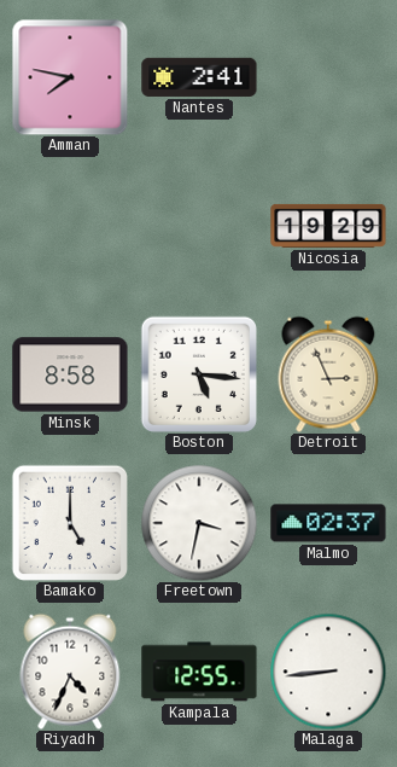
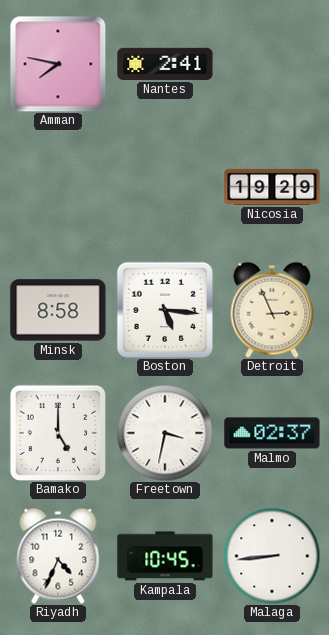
Kampala: 12:55 -> 10:45
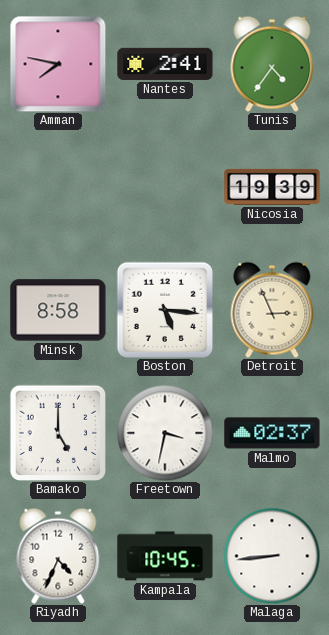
Tunis: none -> 4:36
Nicosia: 19:29 -> 19:39
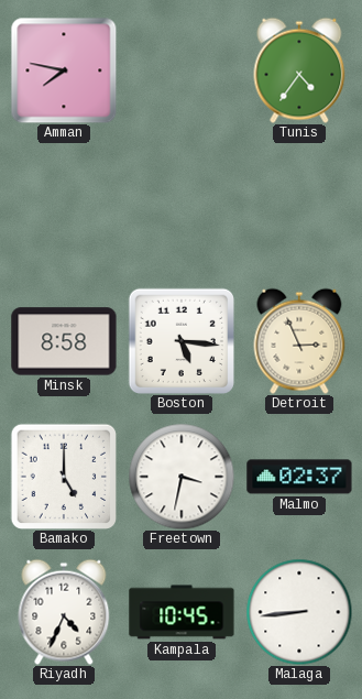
Nantes: 2:41 -> none
Nicosia: 19:39 -> none
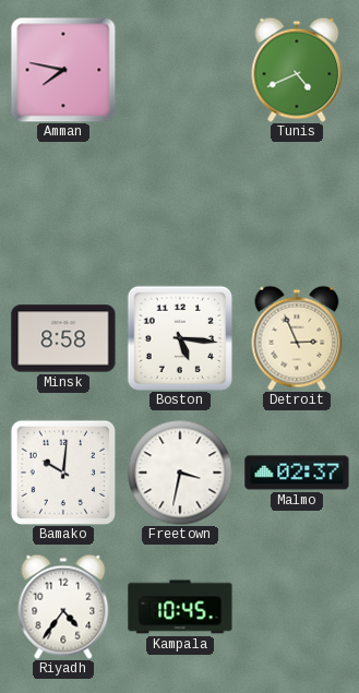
Tunis: 4:36 -> 4:41
Bamako: 5:00 -> 10:01
Riyadh: 4:34 -> 4:36
Malaga: 8:44 -> none
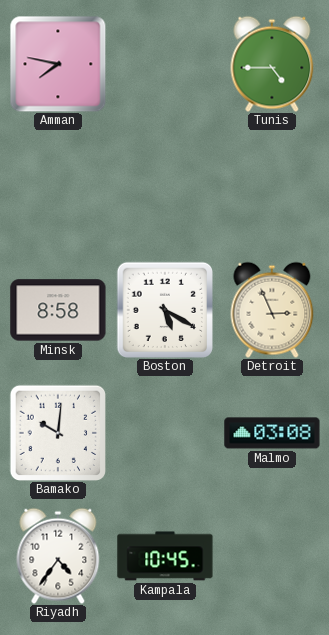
Tunis: 4:41 -> 4:45
Boston: 5:16 -> 5:20
Freetown: 3:32 -> none
Malmo: 02:37 -> 03:08
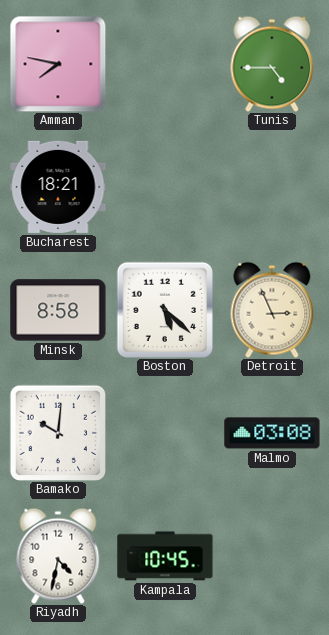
Bucharest: none -> 18:21
Boston: 5:20 -> 5:22
Riyadh: 4:36 -> 4:32
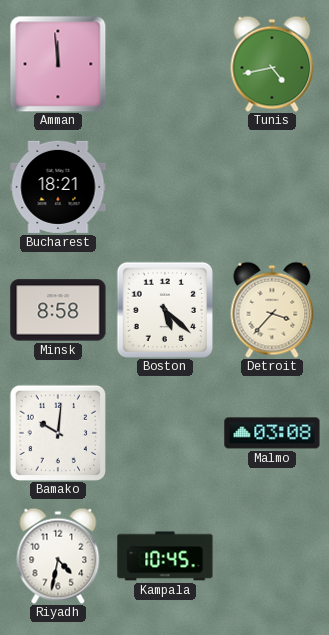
Amman: 7:47 -> 11:59
Tunis: 4:45 -> 4:43
Detroit: 2:56 -> 3:37
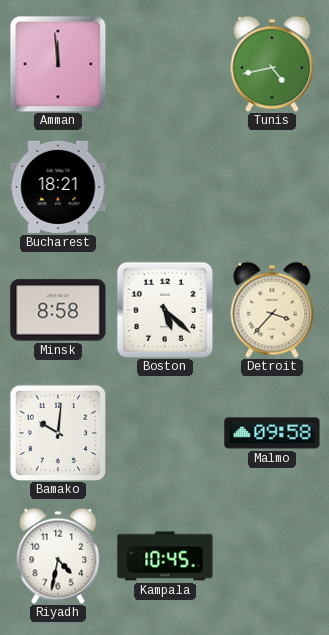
Malmo: 03:08 -> 09:58
